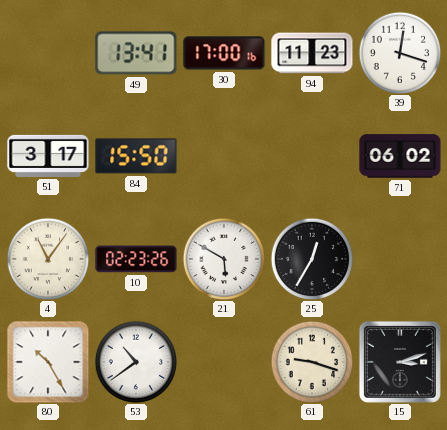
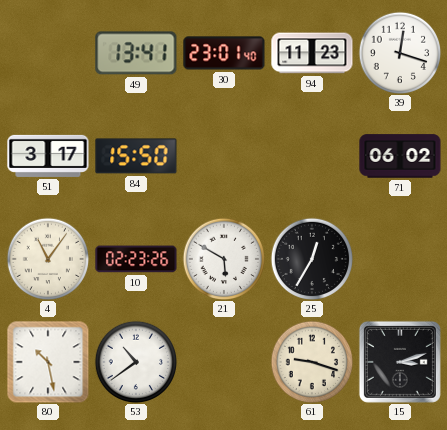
30: 17:00 -> 23:01
80: 10:25 -> 10:28
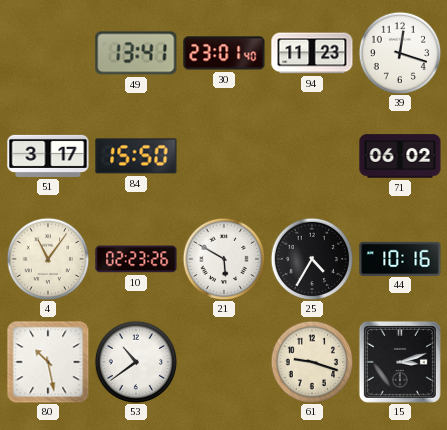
25: 12:35 -> 4:35
44: none -> 10:16
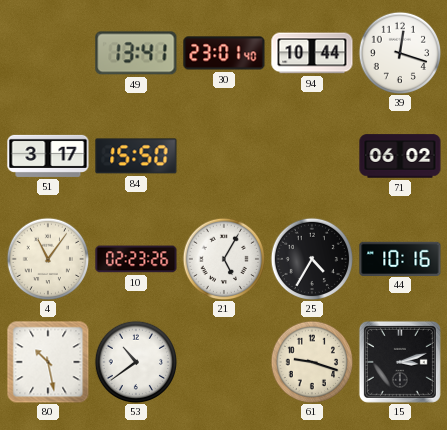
94: 11:23 -> 10:44
21: 5:50 -> 5:05
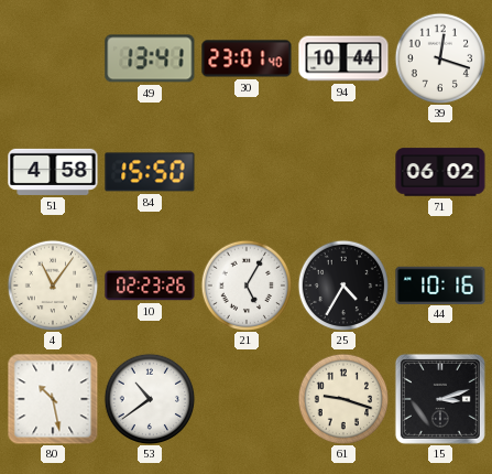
51: 3:17 -> 4:58
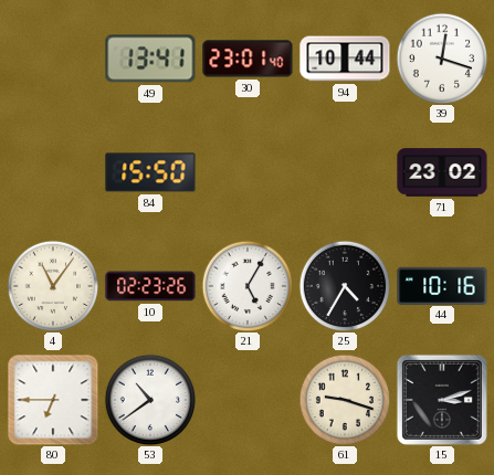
51: 4:58 -> none
71: 06:02 -> 23:02
80: 10:28 -> 6:45
